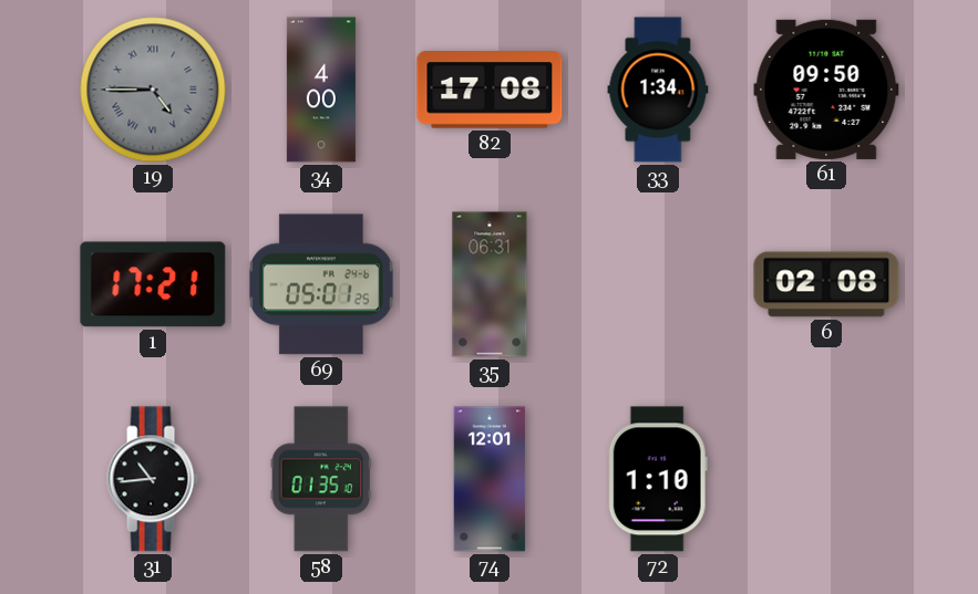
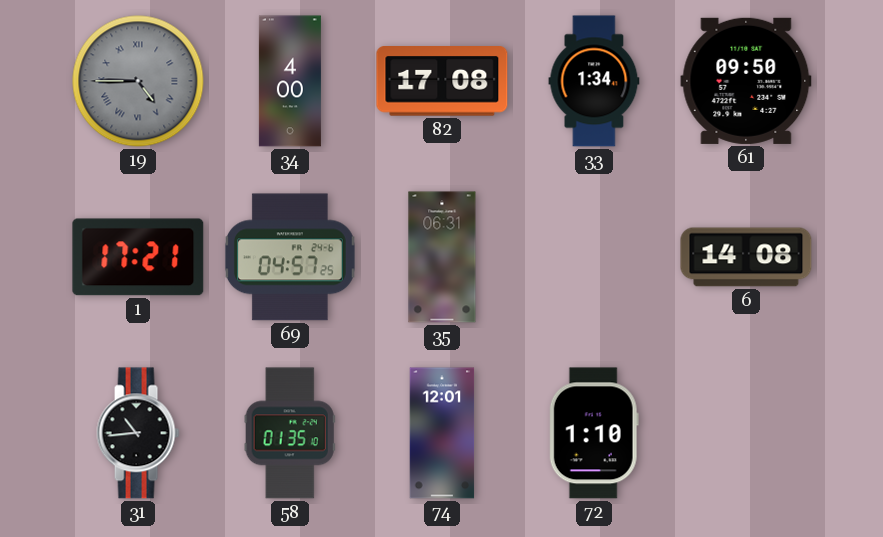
69: 05:01 -> 04:57
6: 02:08 -> 14:08
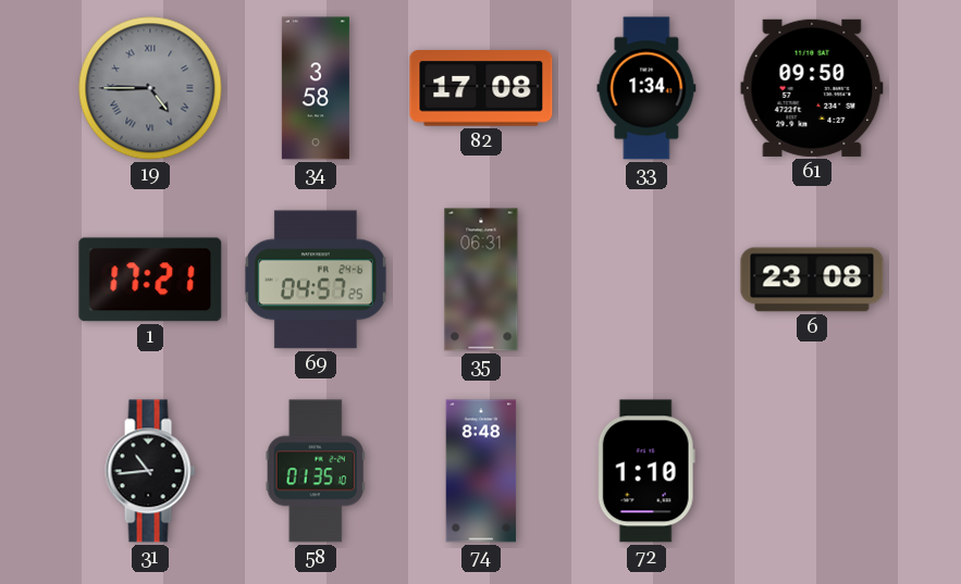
34: 4:00 -> 3:58
6: 14:08 -> 23:08
74: 12:01 -> 8:48
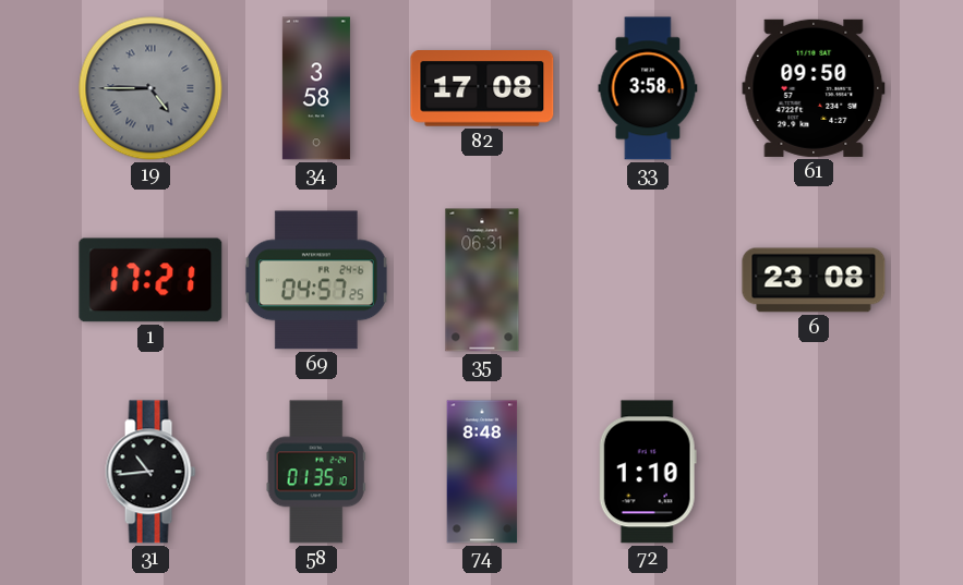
33: 1:34 -> 3:58
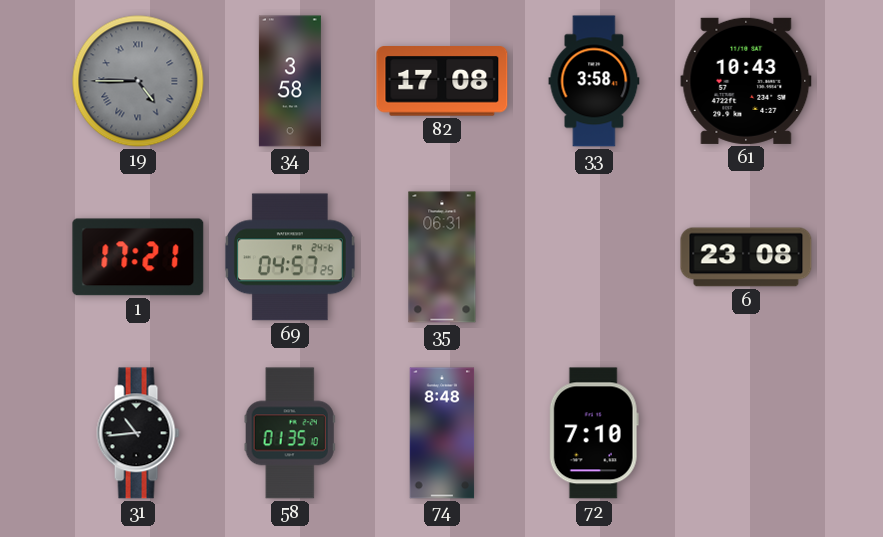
61: 09:50 -> 10:43
72: 1:10 -> 7:10
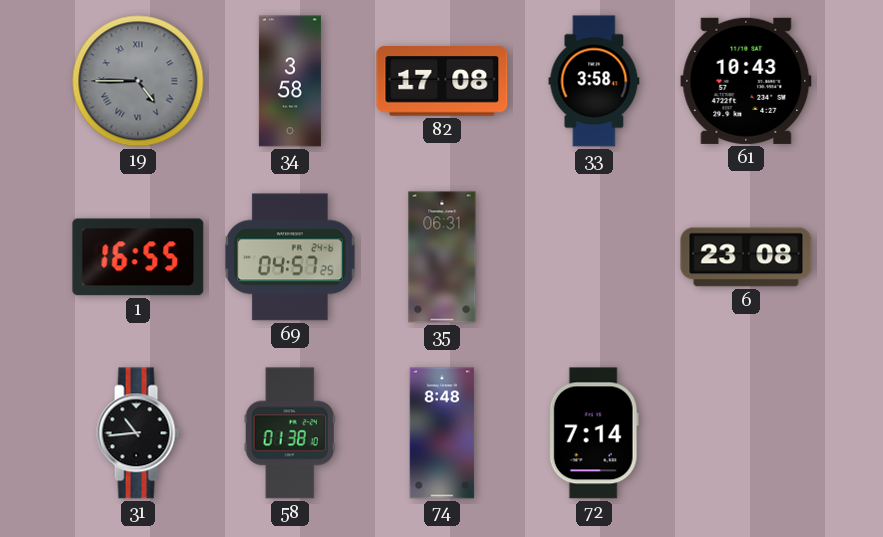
1: 17:21 -> 16:55
58: 01:35 -> 01:38
72: 7:10 -> 7:14
